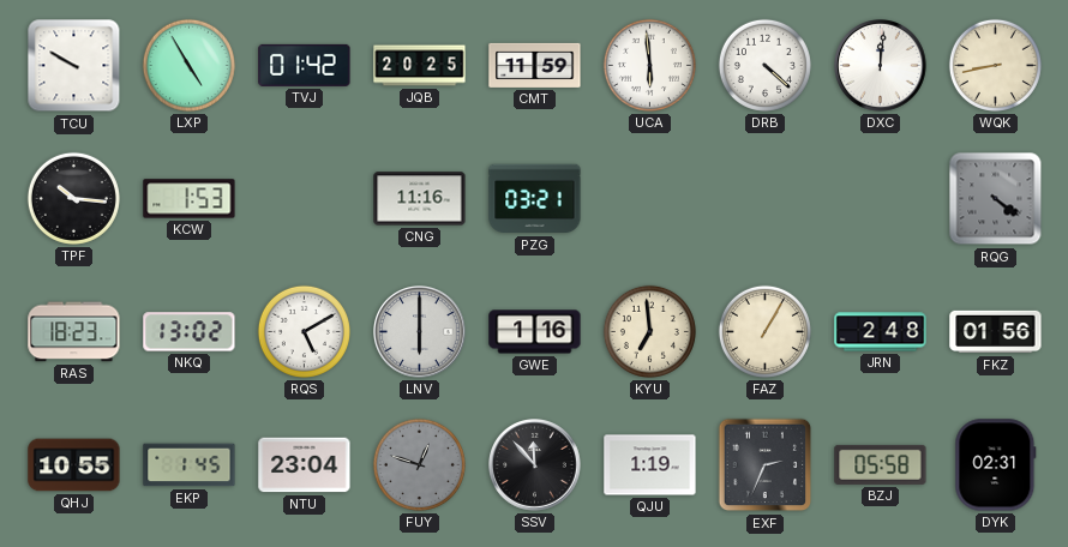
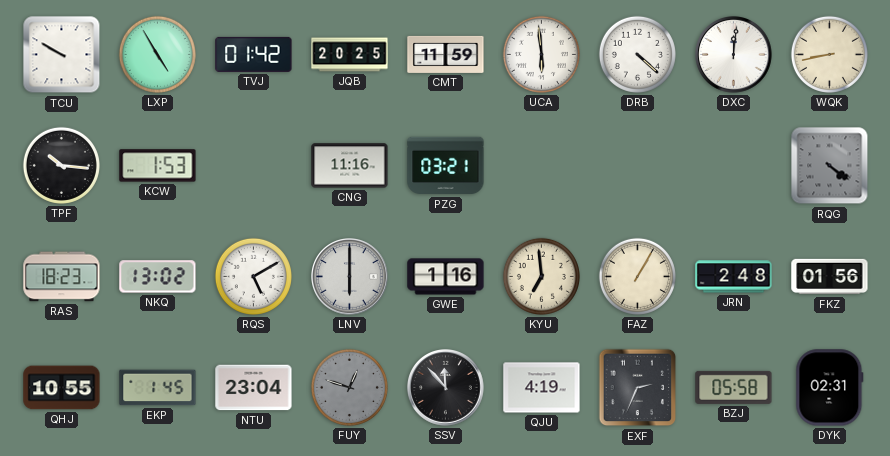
QJU: 1:19 -> 4:19
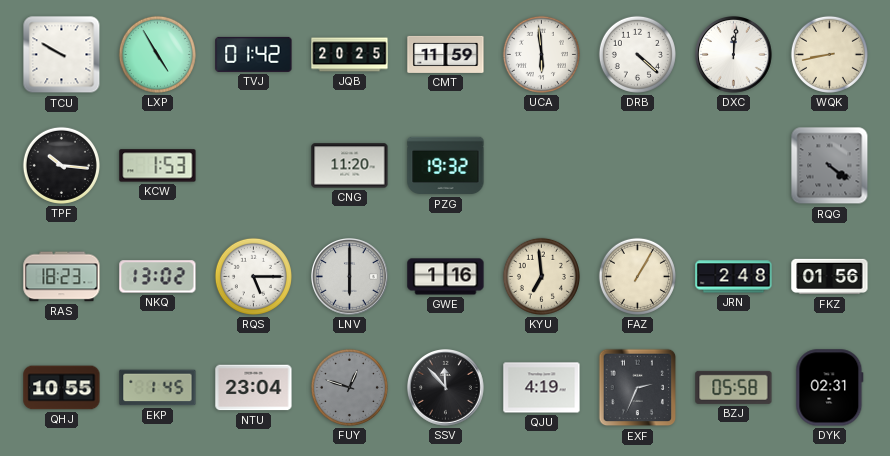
CNG: 11:16 -> 11:20
PZG: 03:21 -> 19:32
RQS: 5:10 -> 5:15
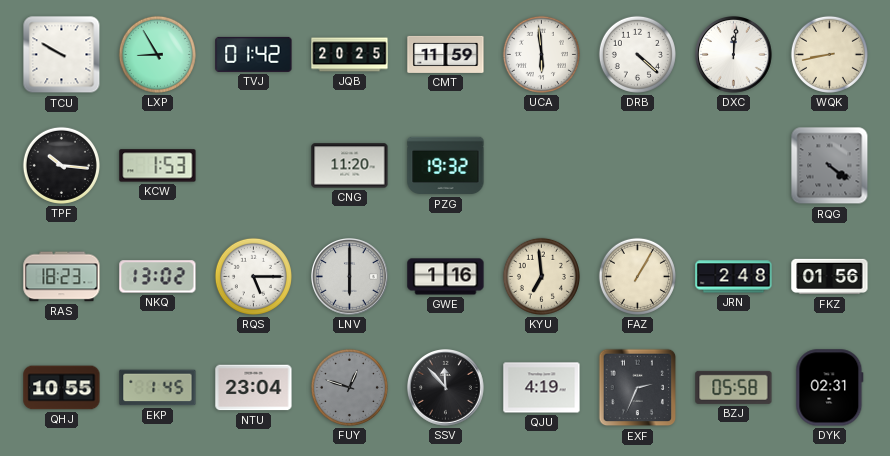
LXP: 4:55 -> 8:55
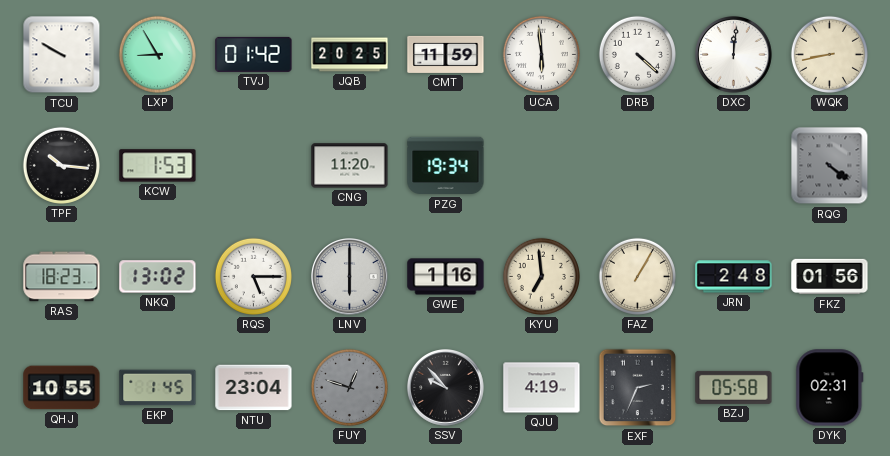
PZG: 19:32 -> 19:34
SSV: 11:53 -> 9:53
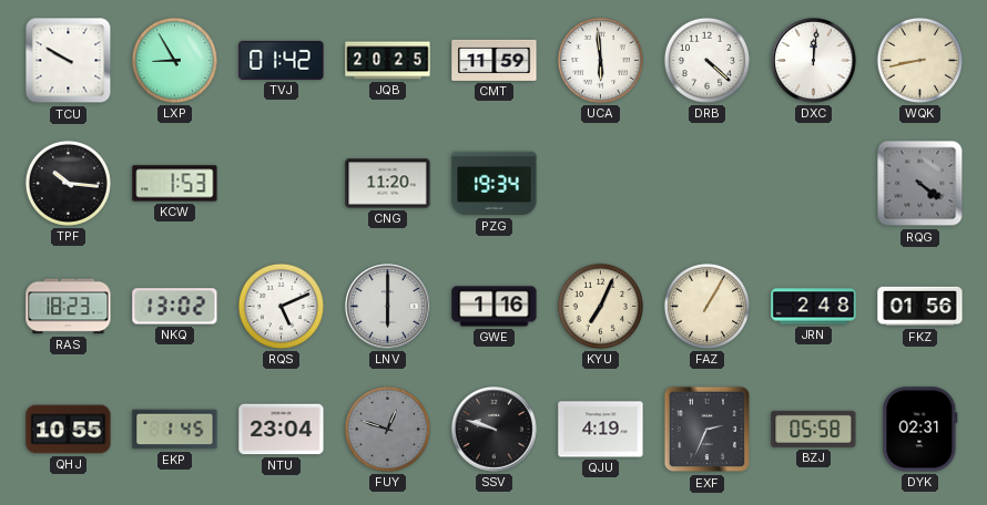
RQS: 5:15 -> 5:11
KYU: 6:59 -> 7:04
SSV: 9:53 -> 9:48
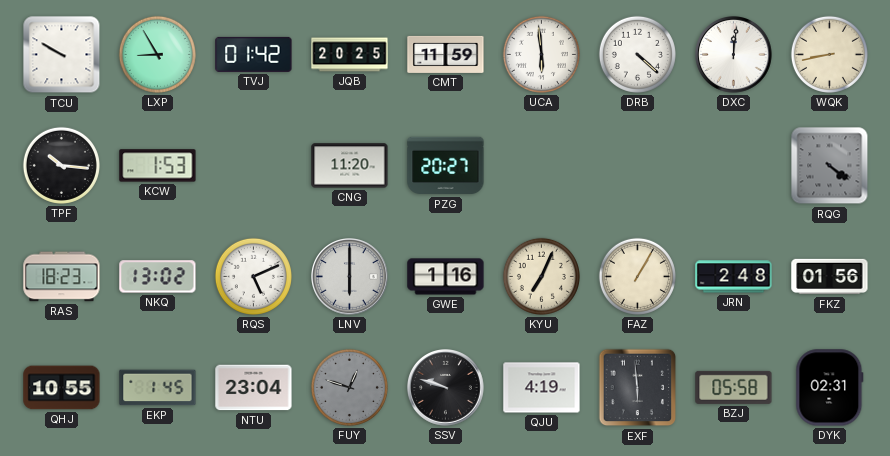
PZG: 19:34 -> 20:27
EXF: 2:34 -> 5:59
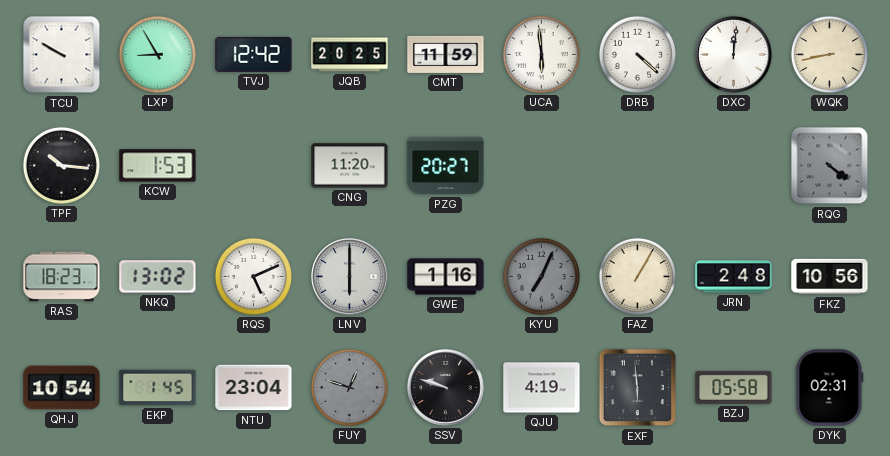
TVJ: 01:42 -> 12:42
KYU dial: cream -> grey
FKZ: 01:56 -> 10:56
QHJ: 10:55 -> 10:54
